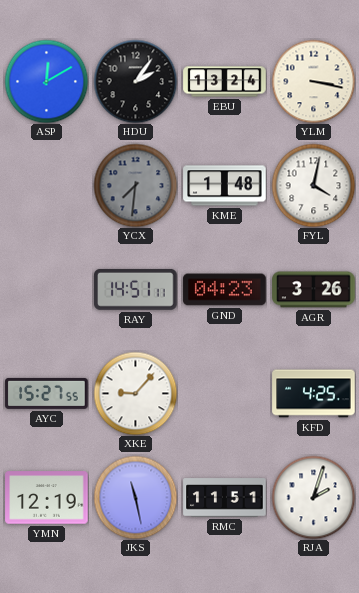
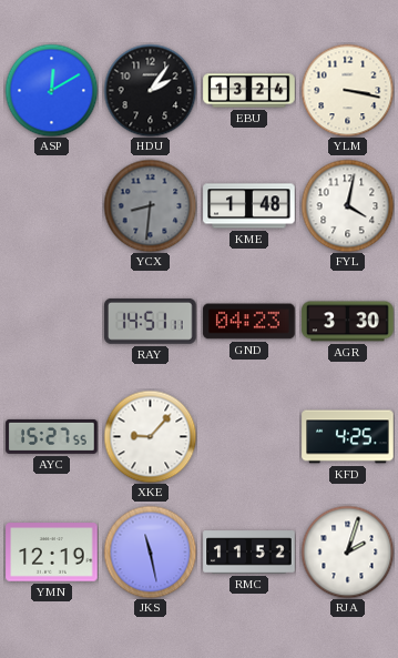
YCX: 7:31 -> 8:31
AGR: 3:26 -> 3:30
RMC: 11:51 -> 11:52
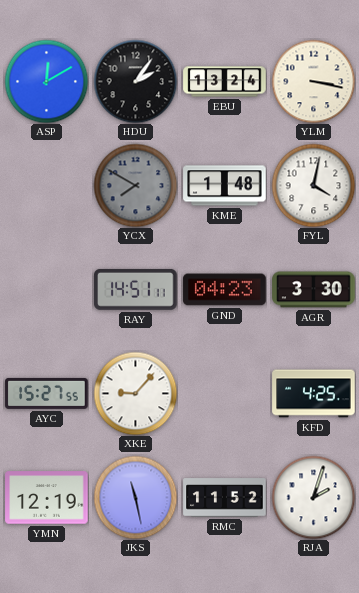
YCX: 8:31 -> 7:50
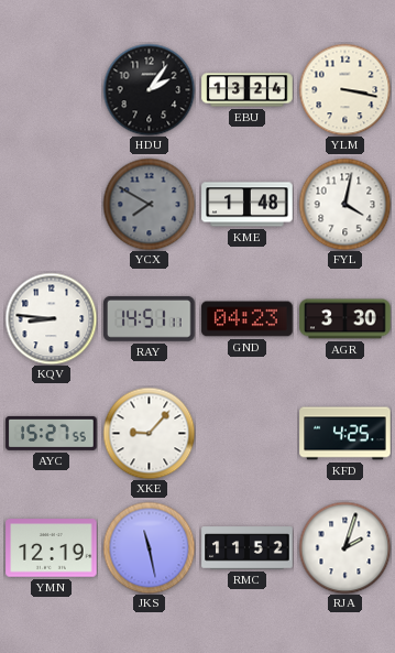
ASP: 12:10 -> none
KQV: none -> 8:46
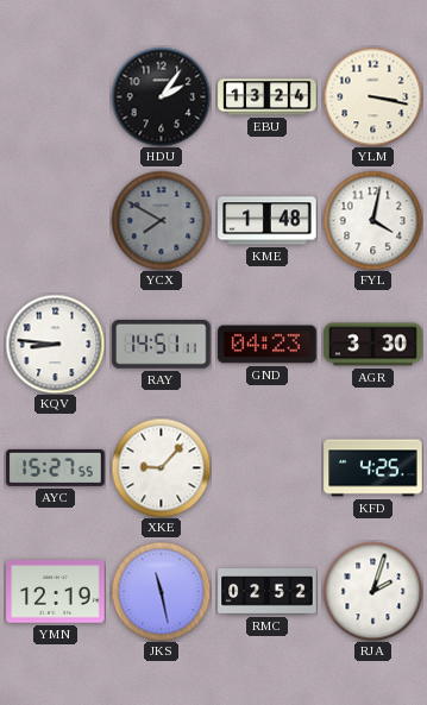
RMC: 11:52 -> 02:52
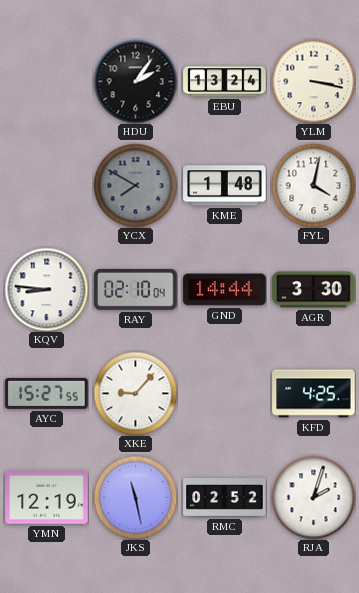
RAY: 14:51 -> 02:10
GND: 04:23 -> 14:44
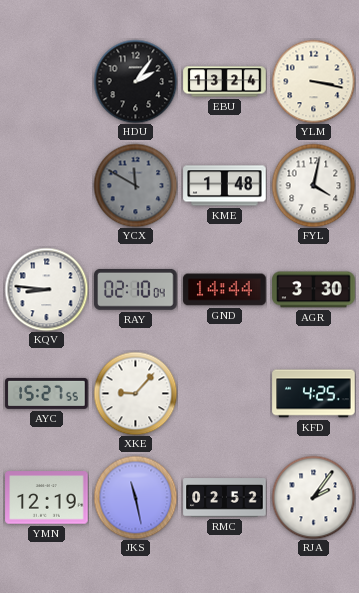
YCX: 7:50 -> 11:50
RJA: 2:03 -> 2:06
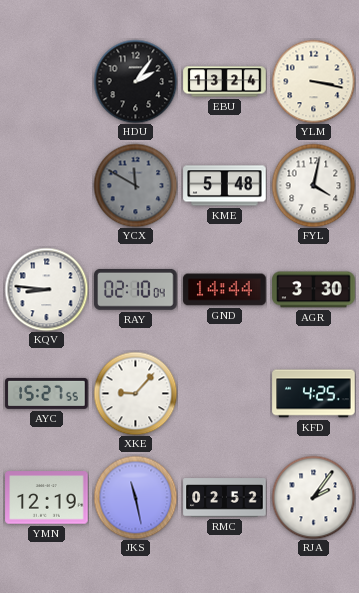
KME: 1:48 -> 5:48
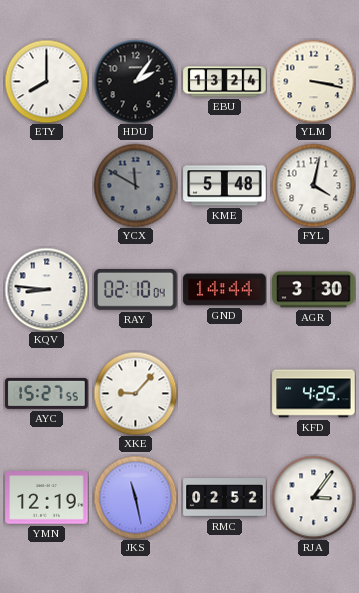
ETY: none -> 8:00
RJA: 2:06 -> 3:06
